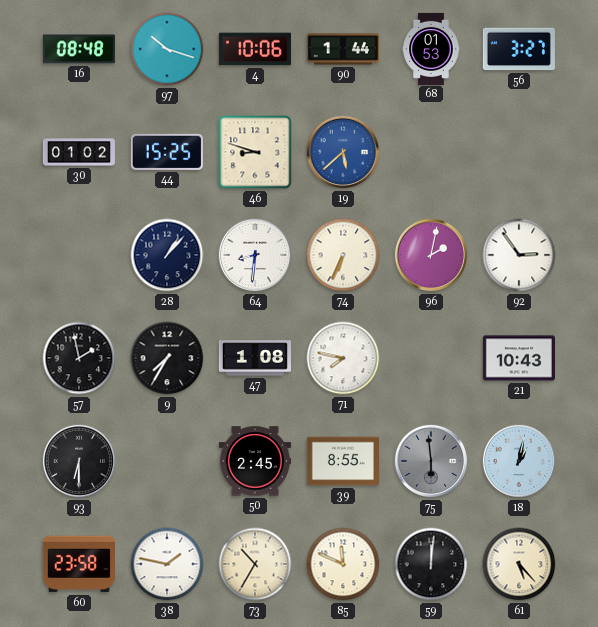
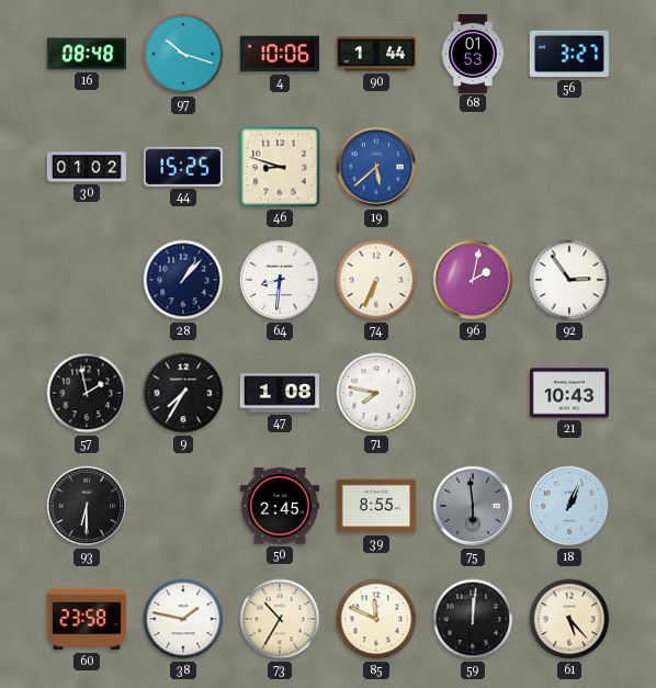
18: 1:02 -> 1:04
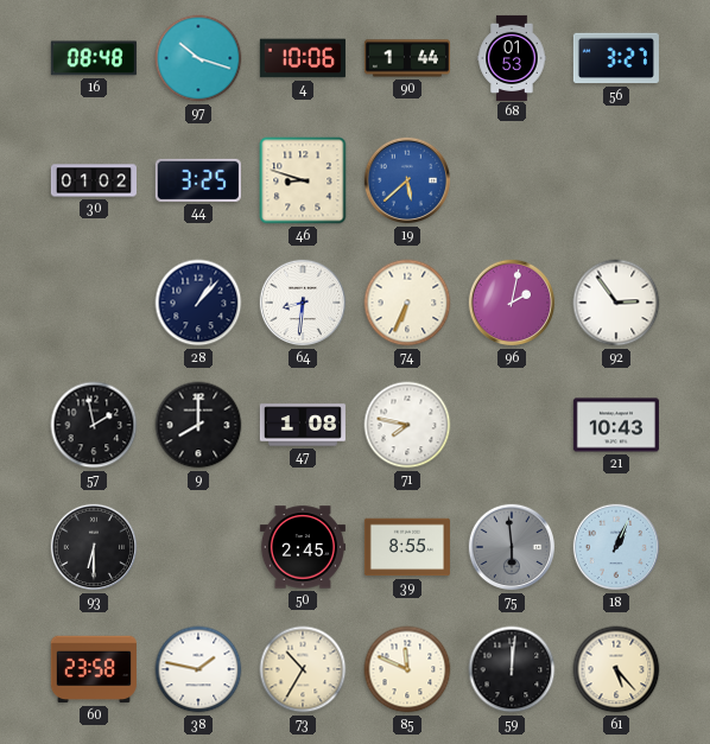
44: 15:25 -> 3:25
9: 7:35 -> 8:00
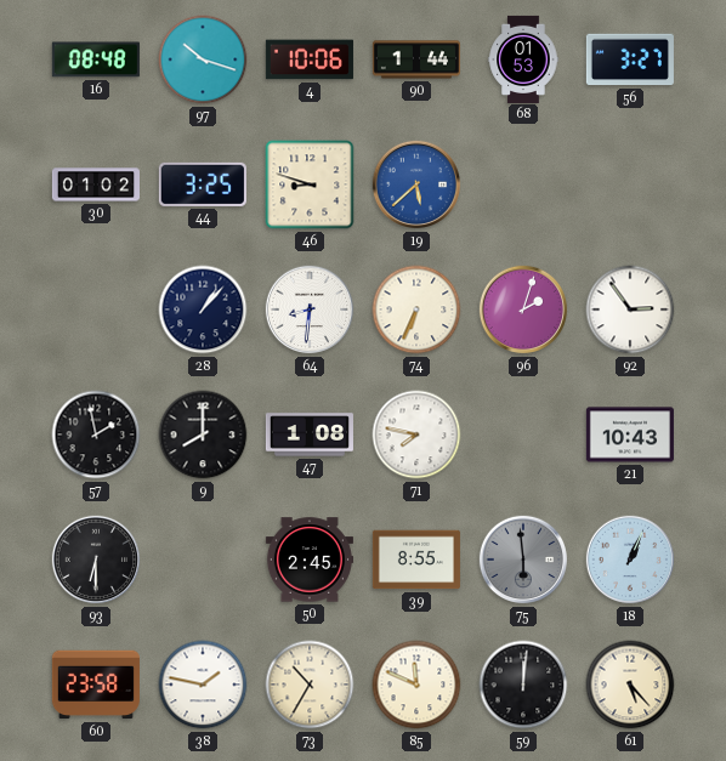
96: 2:02 -> 2:03
